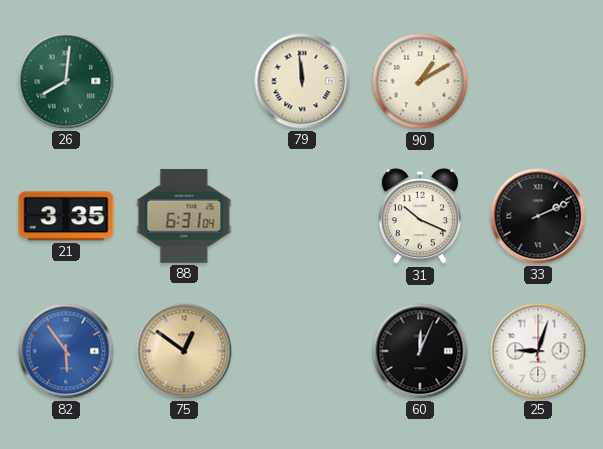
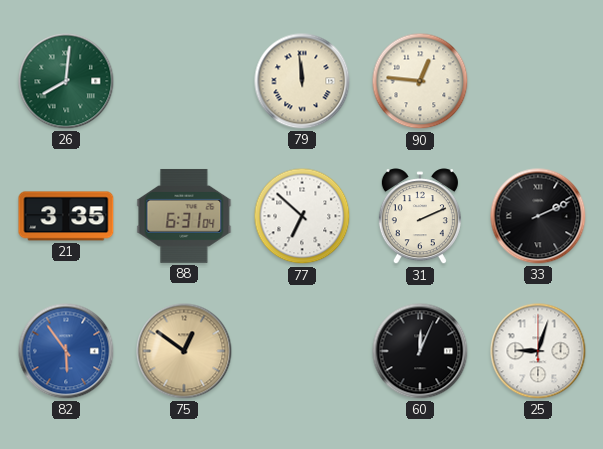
90: 1:10 -> 12:46
77: none -> 6:52
31: 10:19 -> 2:11
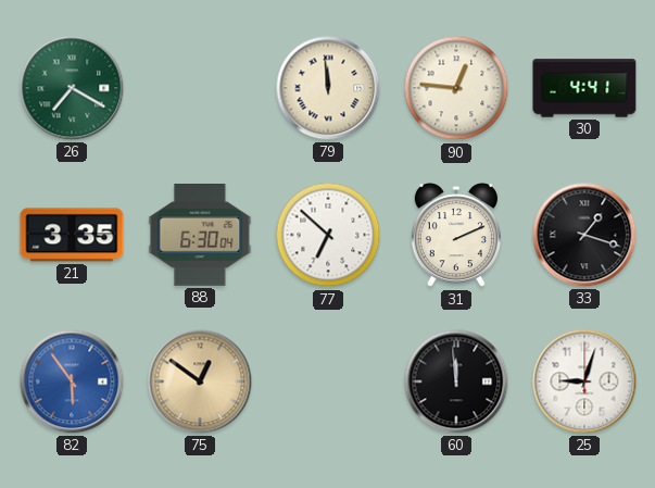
26: 8:01 -> 7:20
30: none -> 4:41
88: 6:31 -> 6:30
33: 2:11 -> 1:18
60: 12:04 -> 11:59
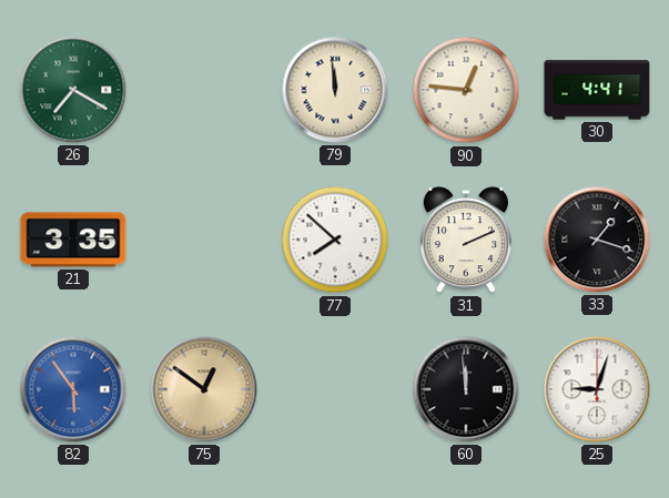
88: 6:30 -> none
77: 6:52 -> 7:52
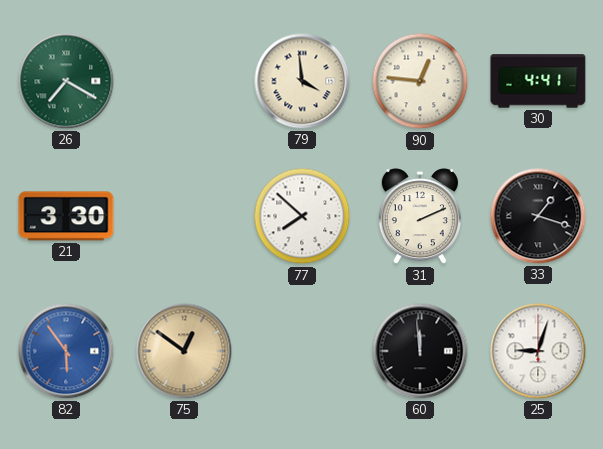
79: 11:59 -> 3:59
21: 3:35 -> 3:30
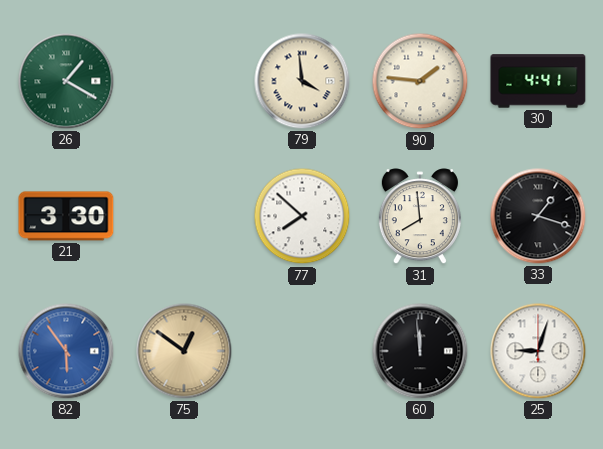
26: 7:20 -> 1:20
90: 12:46 -> 1:46
31: 2:11 -> 7:59
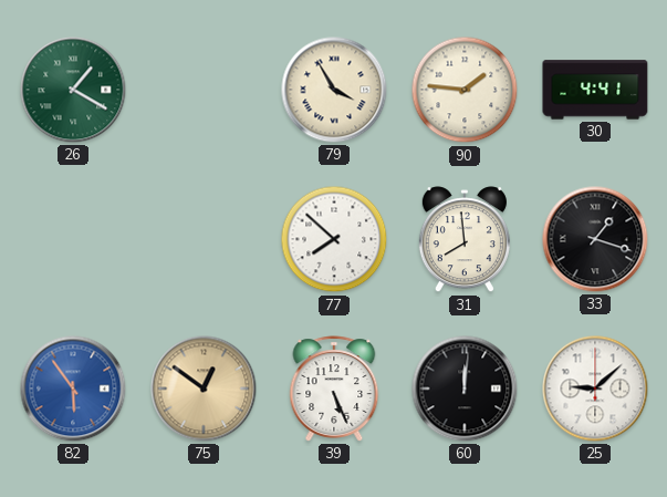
79: 3:59 -> 3:55
21: 3:30 -> none
39: none -> 5:26
60: 11:59 -> 12:01
25: 9:03 -> 9:08
